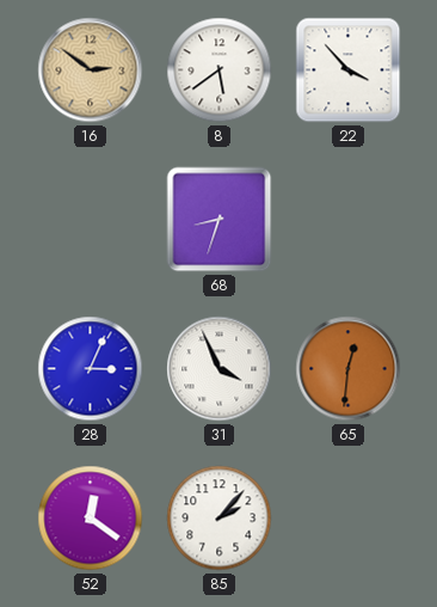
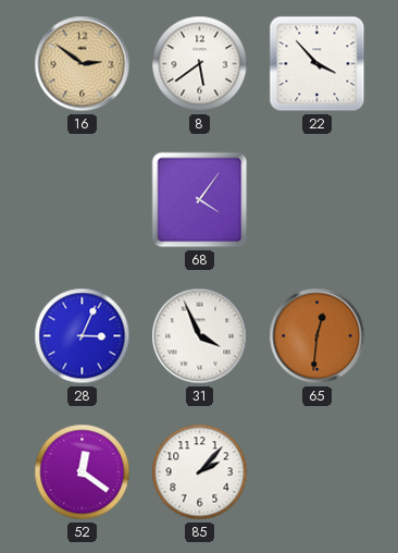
68: 8:33 -> 4:06
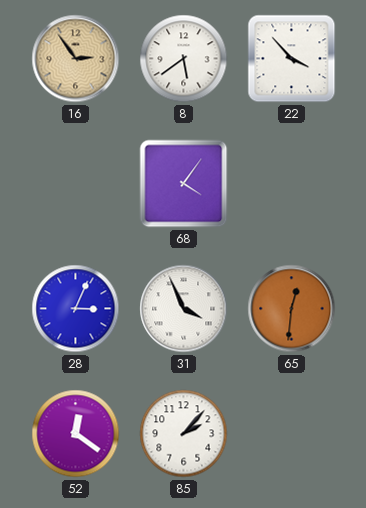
16: 2:51 -> 2:54
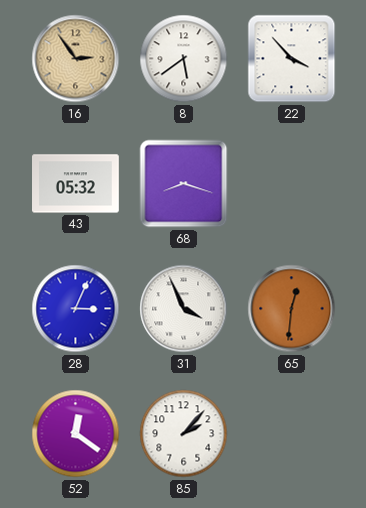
43: none -> 05:32
68: 4:06 -> 8:18
